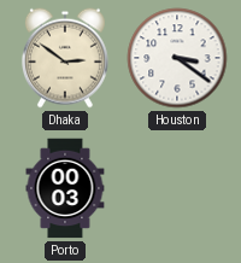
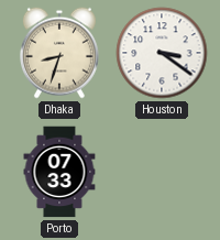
Dhaka: 2:51 -> 8:33
Porto: 00:03 -> 07:33
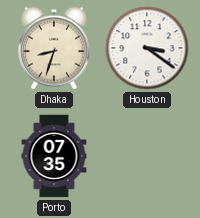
Porto: 07:33 -> 07:35
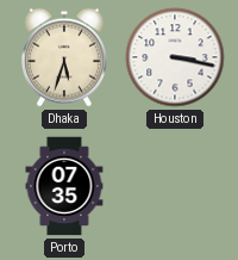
Dhaka: 8:33 -> 5:33
Houston: 3:21 -> 3:17
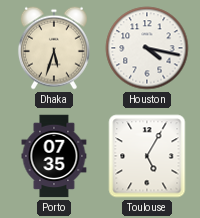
Houston: 3:17 -> 4:17
Toulouse: none -> 5:05
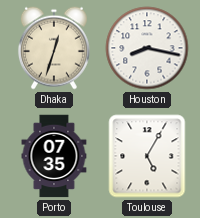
Dhaka: 5:33 -> 12:33
Houston: 4:17 -> 8:17
